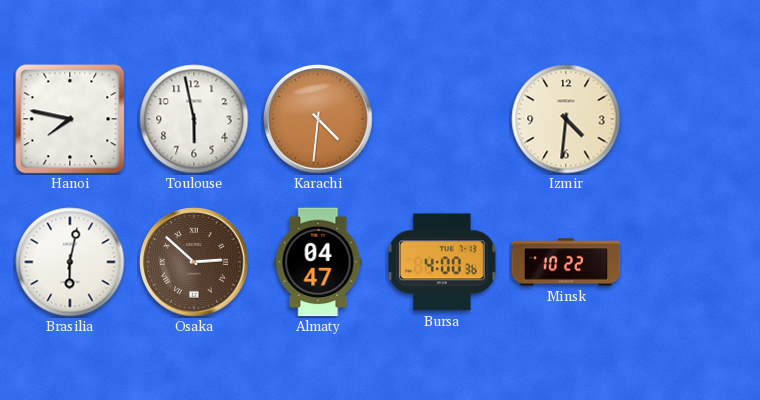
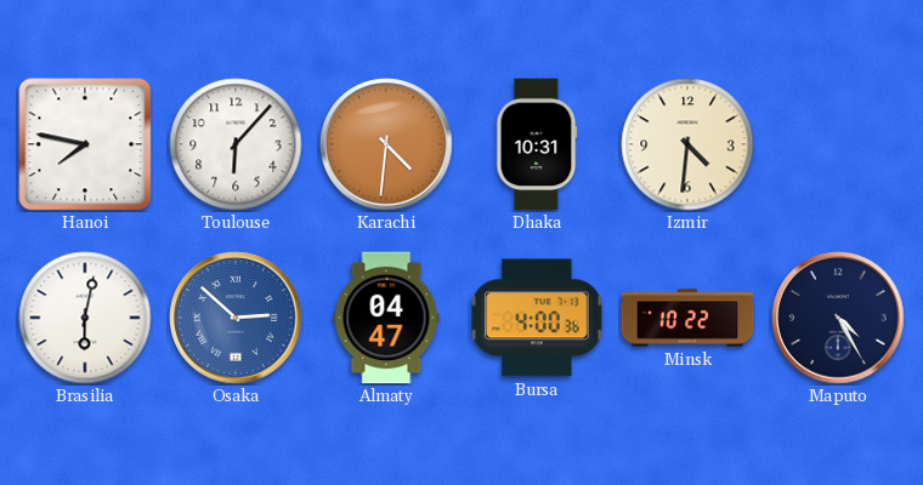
Toulouse: 5:58 -> 6:07
Dhaka: none -> 10:31
Osaka dial: brown -> blue
Maputo: none -> 4:25
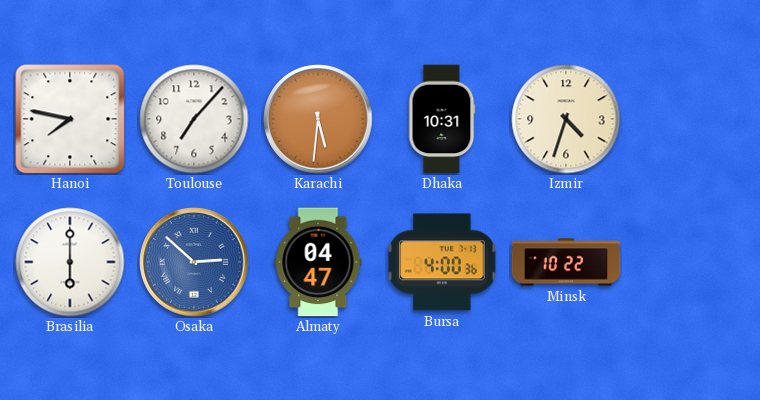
Toulouse: 6:07 -> 7:07
Karachi: 4:31 -> 5:31
Izmir: 4:31 -> 4:33
Brasilia: 6:02 -> 6:00
Maputo: 4:25 -> none
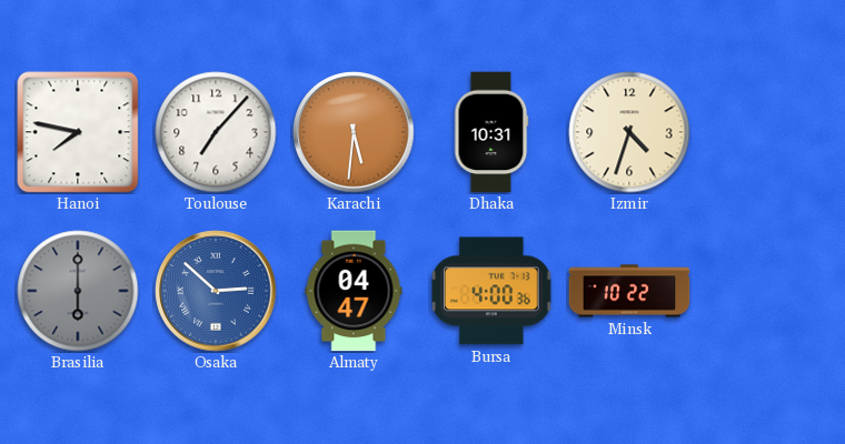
Brasilia dial: white -> grey
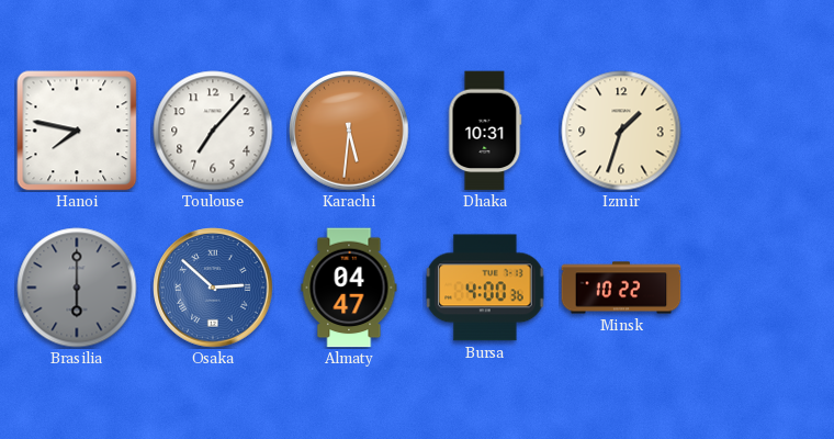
Izmir: 4:33 -> 1:33
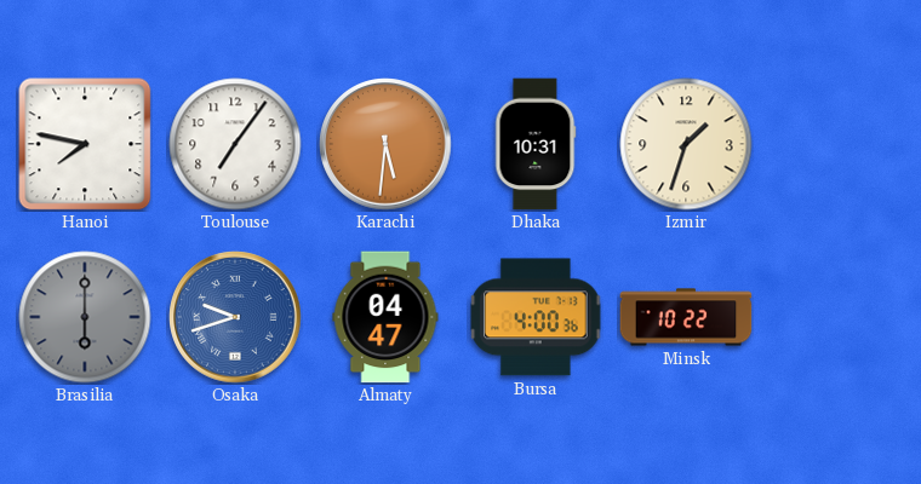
Toulouse: 7:07 -> 7:06
Osaka: 2:52 -> 9:42
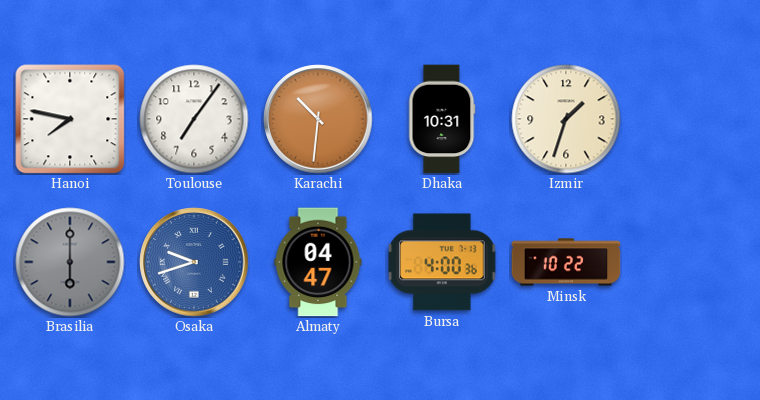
Karachi: 5:31 -> 10:31
